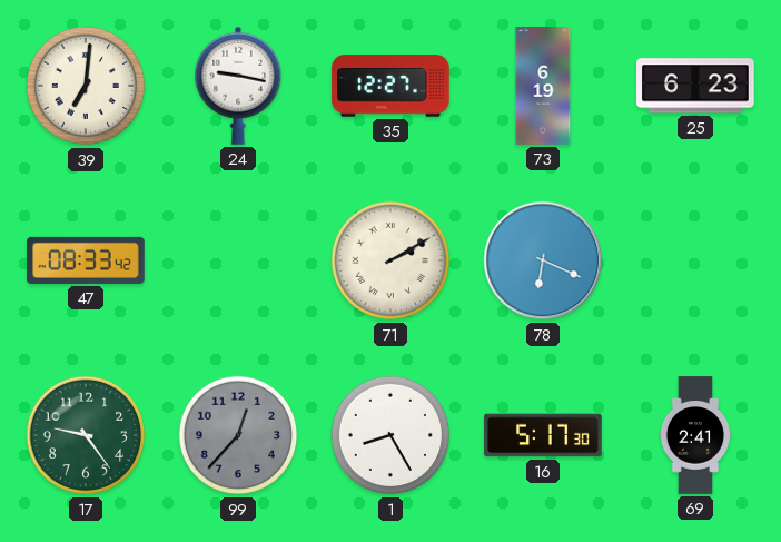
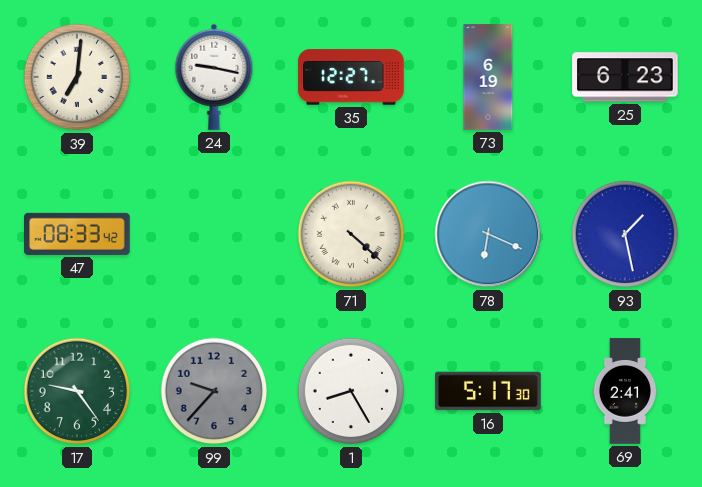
71: 2:10 -> 4:22
93: none -> 1:28
99: 12:37 -> 9:37
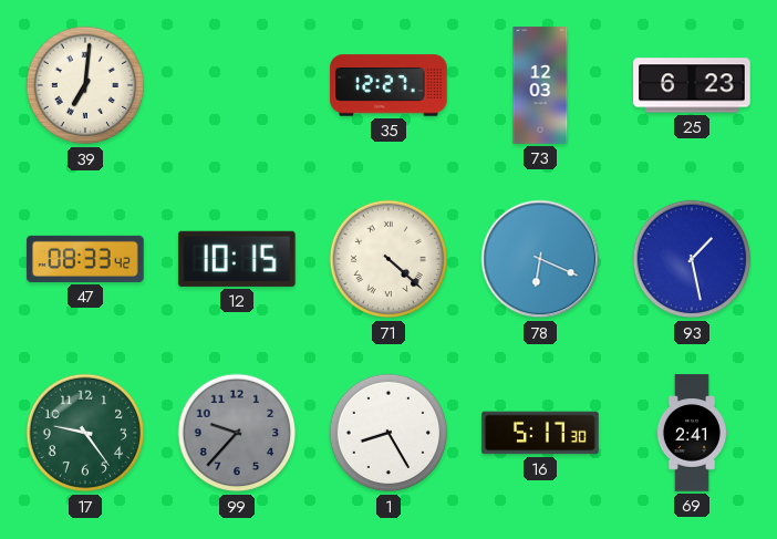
24: 9:17 -> none
73: 6:19 -> 12:03
12: none -> 10:15
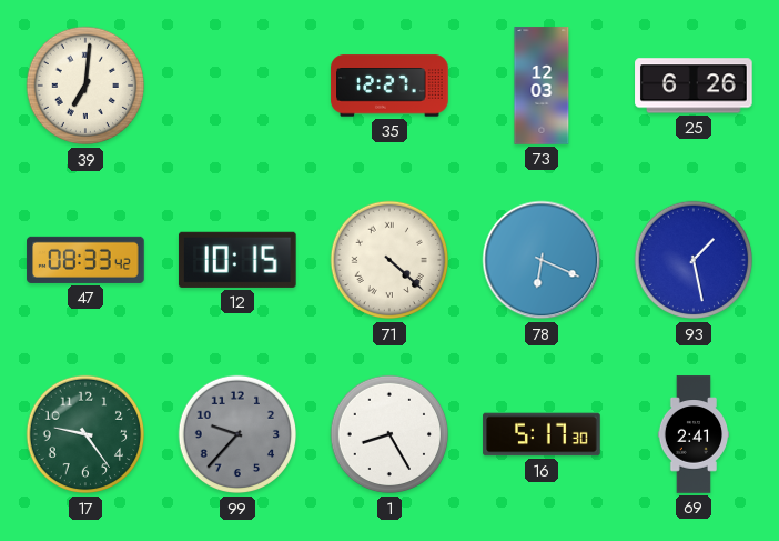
25: 6:23 -> 6:26
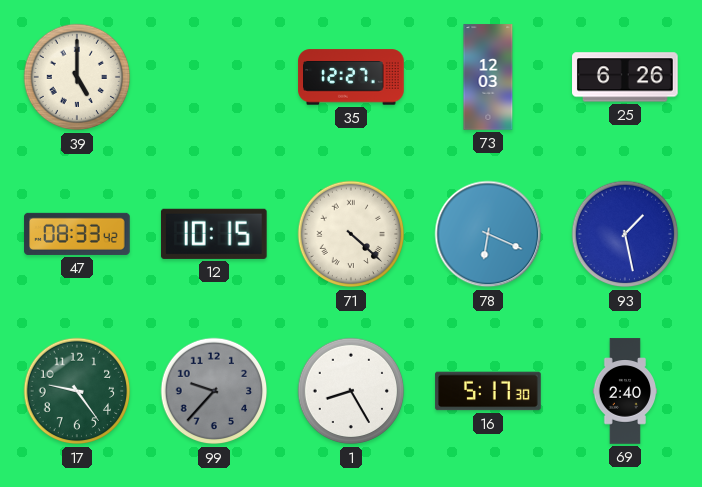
39: 7:01 -> 5:00
69: 2:41 -> 2:40
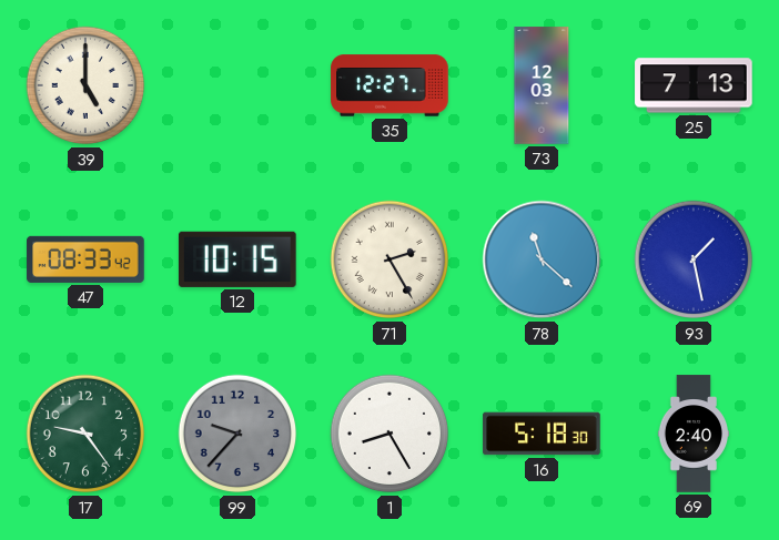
25: 6:26 -> 7:13
71: 4:22 -> 2:25
78: 6:19 -> 11:22
16: 5:17 -> 5:18
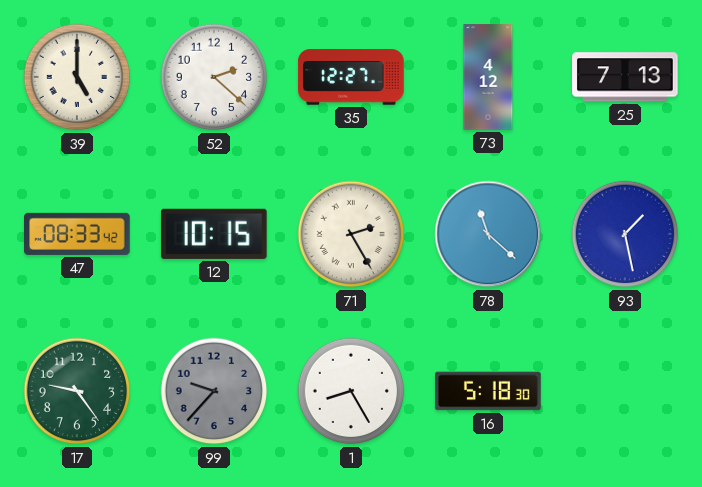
52: none -> 2:22
73: 12:03 -> 4:12
69: 2:40 -> none
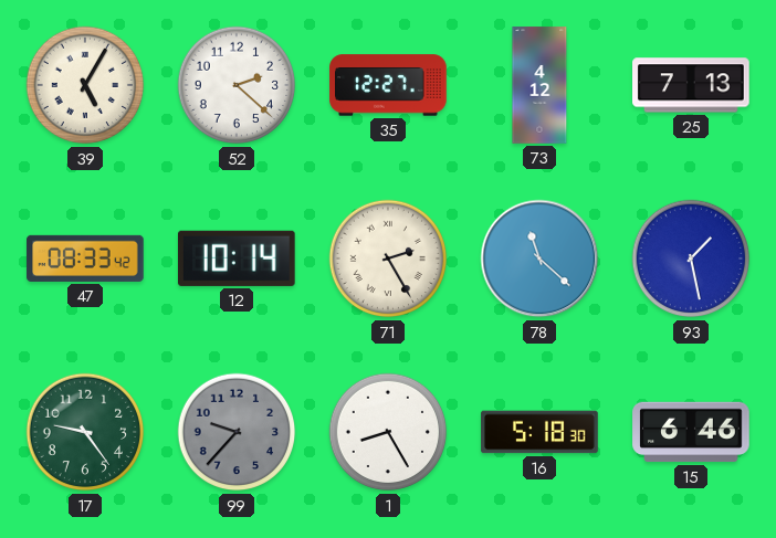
39: 5:00 -> 5:05
12: 10:15 -> 10:14
15: none -> 6:46
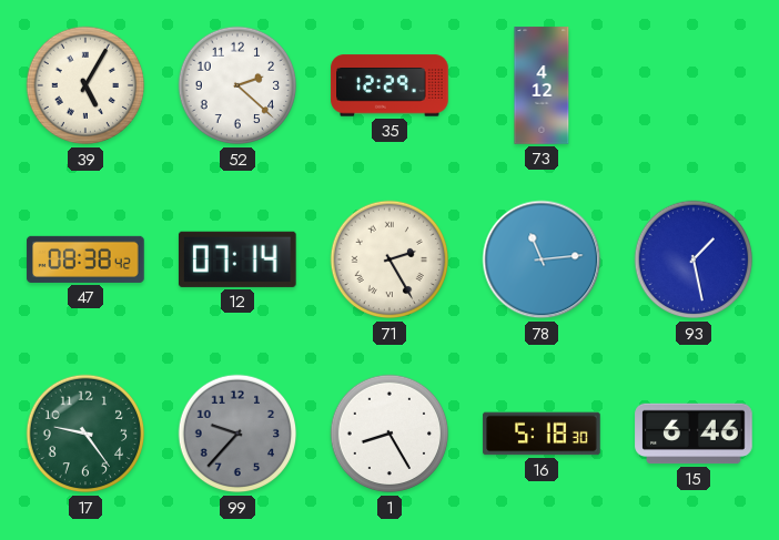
35: 12:27 -> 12:29
25: 7:13 -> none
47: 08:33 -> 08:38
12: 10:14 -> 07:14
78: 11:22 -> 11:14
